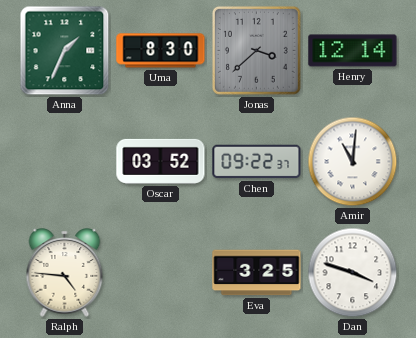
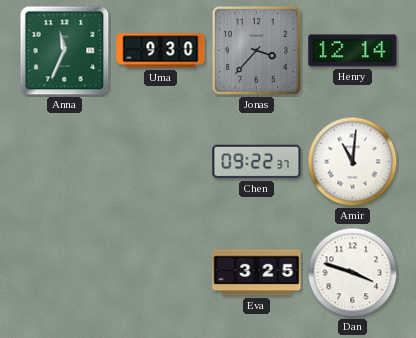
Anna: 1:34 -> 11:34
Uma: 8:30 -> 9:30
Jonas: 3:38 -> 3:37
Oscar: 03:52 -> none
Ralph: 4:46 -> none
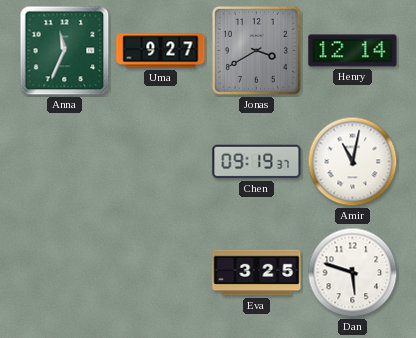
Uma: 9:30 -> 9:27
Jonas: 3:37 -> 3:40
Chen: 09:22 -> 09:19
Amir: 11:01 -> 11:02
Dan: 3:48 -> 5:48
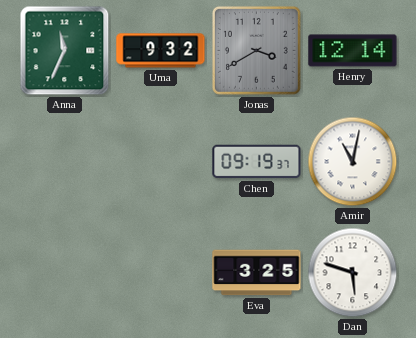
Uma: 9:27 -> 9:32
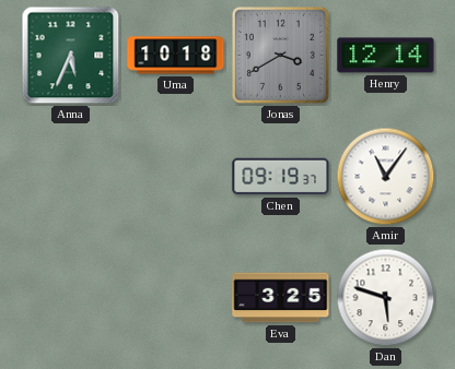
Anna: 11:34 -> 5:34
Uma: 9:32 -> 10:18
Amir: 11:02 -> 11:06
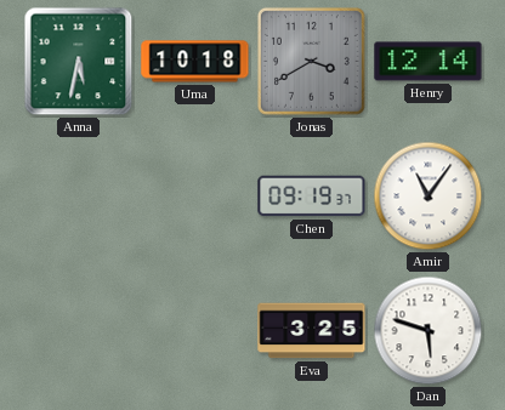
Anna: 5:34 -> 5:32
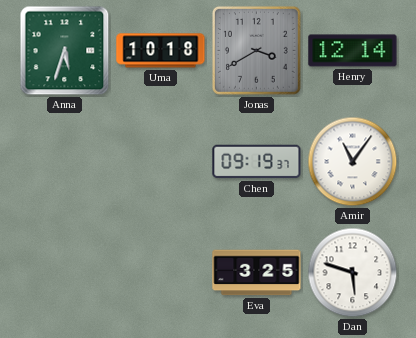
Anna: 5:32 -> 5:33
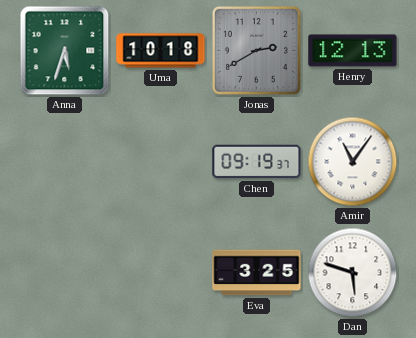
Jonas: 3:40 -> 2:40
Henry: 12:14 -> 12:13
